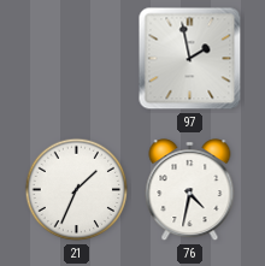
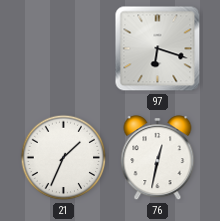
97: 1:58 -> 6:18
76: 4:32 -> 12:32
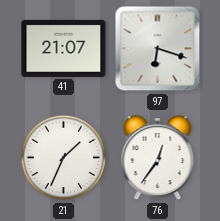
41: none -> 21:07
76: 12:32 -> 12:36
